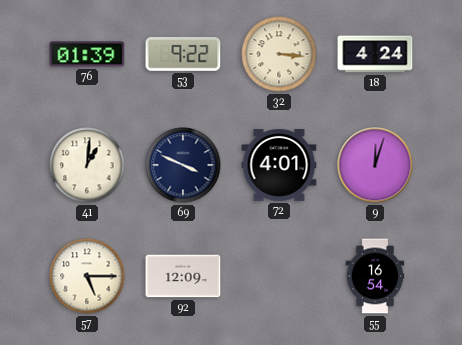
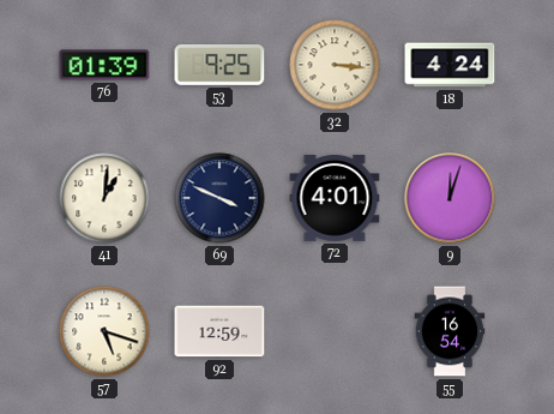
53: 9:22 -> 9:25
57: 5:15 -> 5:18
92: 12:09 -> 12:59
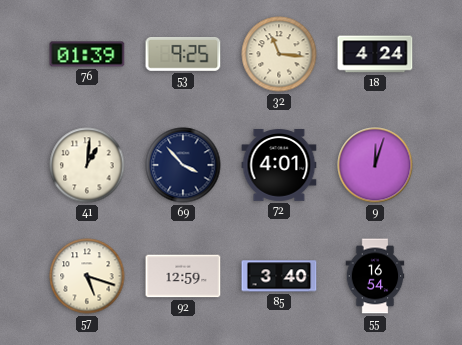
32: 3:16 -> 11:16
69: 3:49 -> 3:53
85: none -> 3:40
